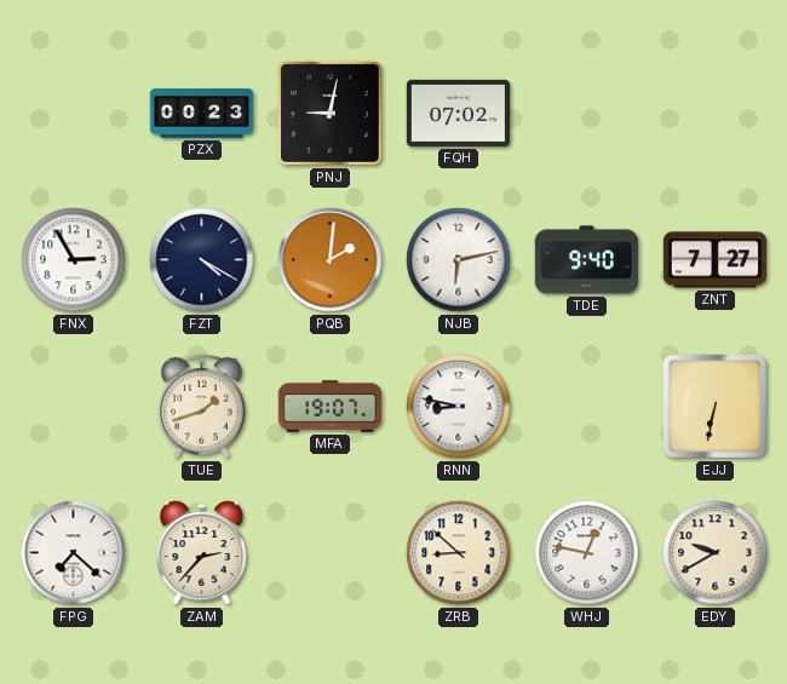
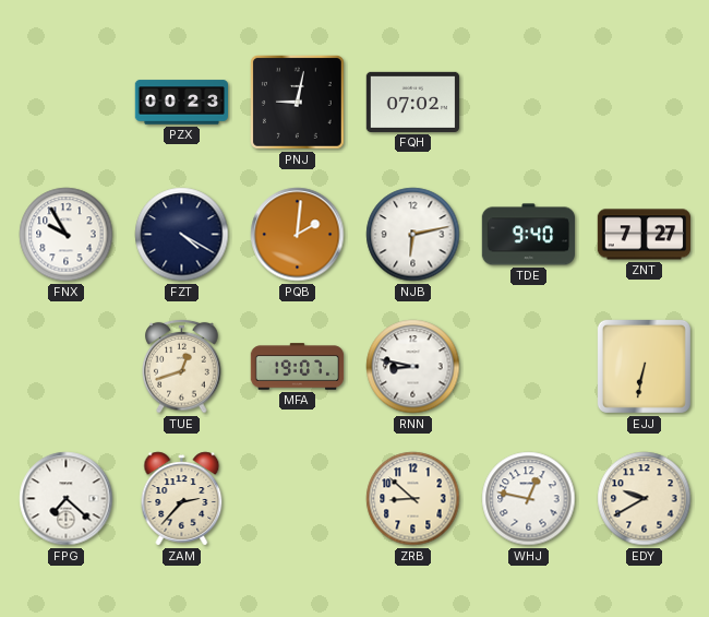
FNX: 2:55 -> 9:55
TUE: 1:42 -> 12:42
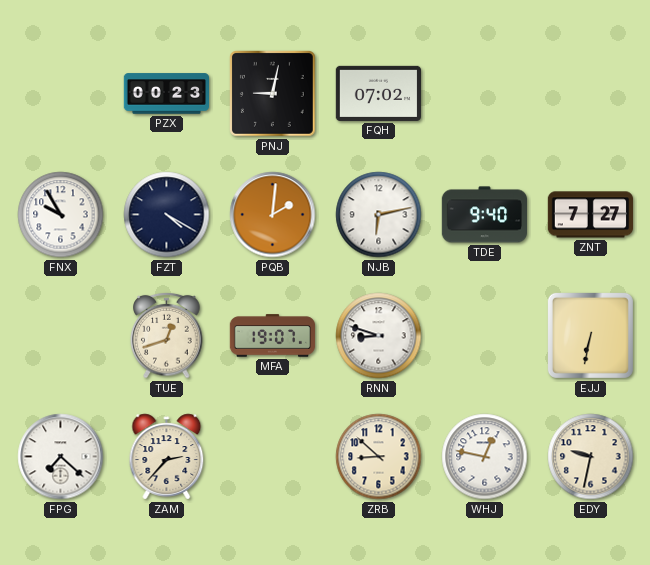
RNN: 8:47 -> 8:48
EDY: 9:40 -> 9:32
